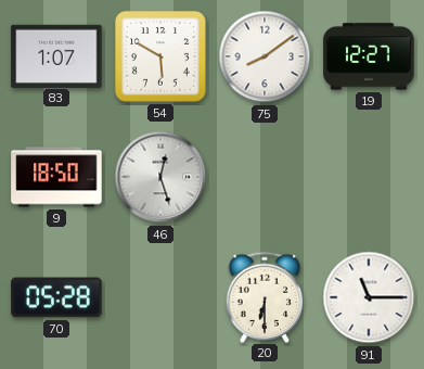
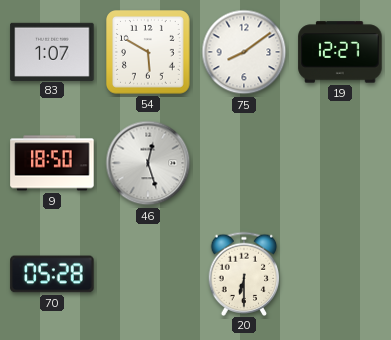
91: 11:15 -> none
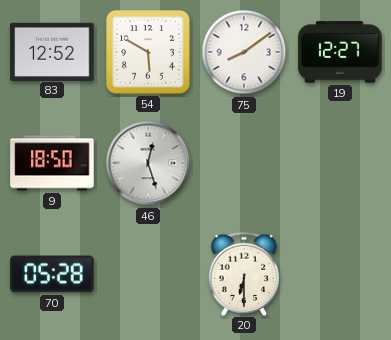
83: 1:07 -> 12:52
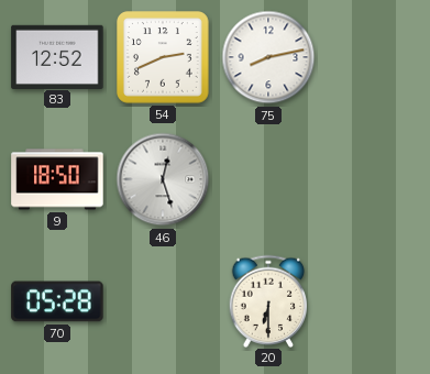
54: 5:50 -> 2:41
75: 8:09 -> 8:13
19: 12:27 -> none
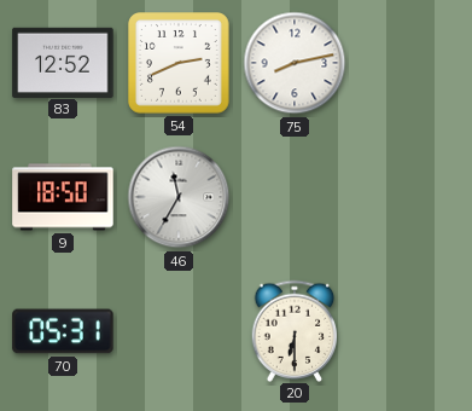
46: 12:27 -> 11:35
70: 05:28 -> 05:31
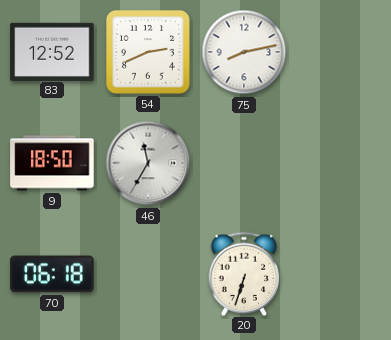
70: 05:31 -> 06:18
20: 6:30 -> 6:33
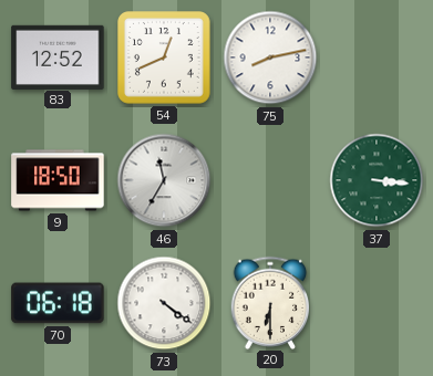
54: 2:41 -> 12:41
37: none -> 3:16
73: none -> 4:21
20: 6:33 -> 6:30
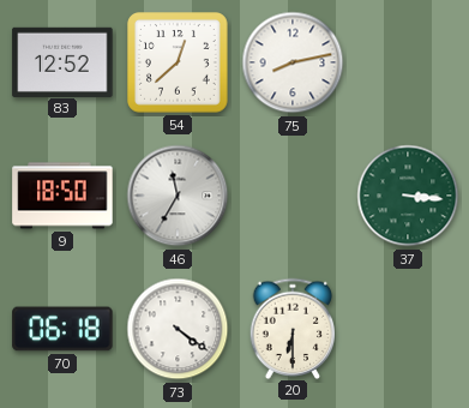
54: 12:41 -> 12:38
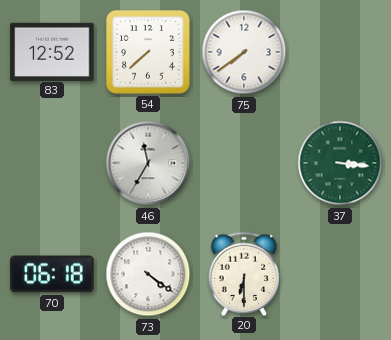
54: 12:38 -> 7:38
75: 8:13 -> 7:39
9: 18:50 -> none
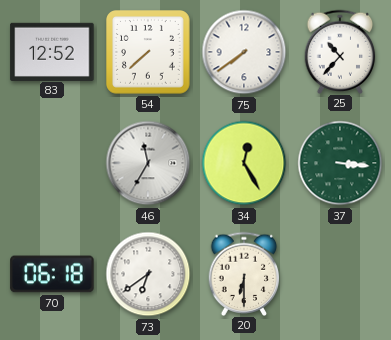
25: none -> 10:37
34: none -> 12:25
73: 4:21 -> 6:39
